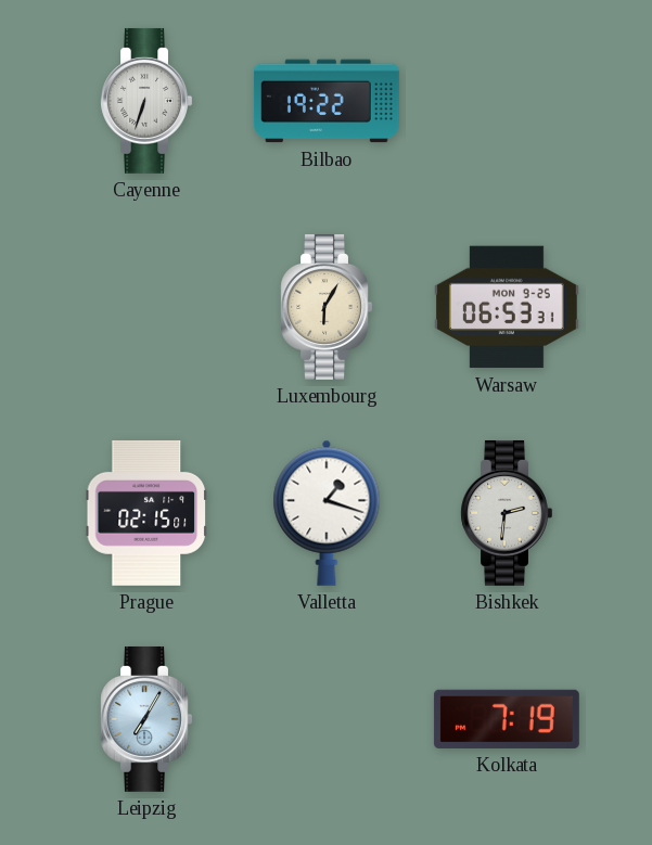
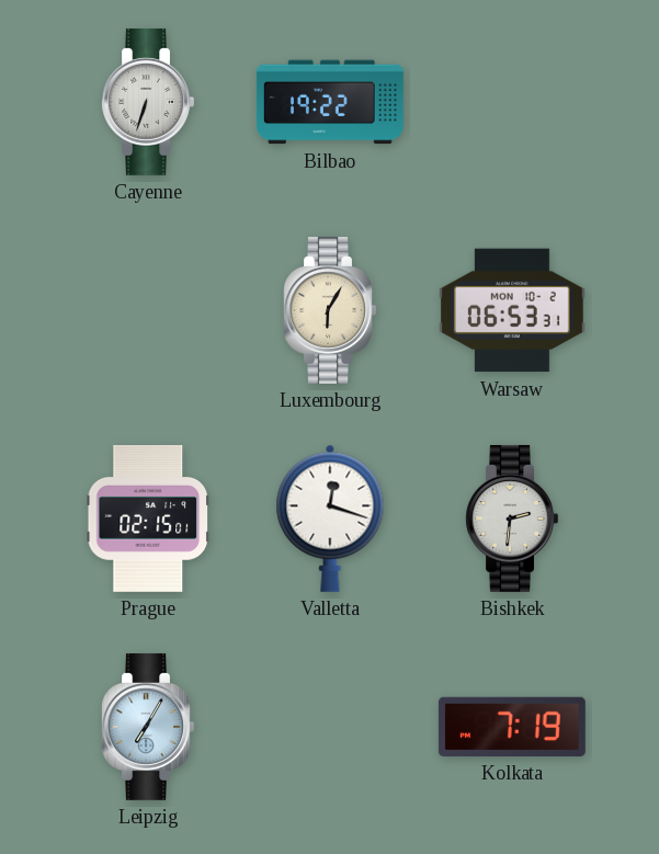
Warsaw date: MON 9-25 -> MON 10-2
Valletta: 1:18 -> 12:18
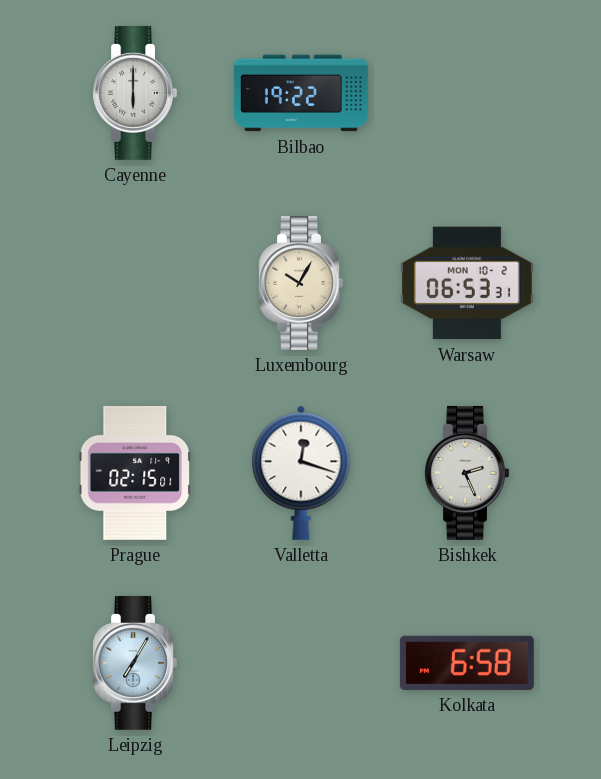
Cayenne: 6:33 -> 6:00
Luxembourg: 6:05 -> 10:05
Bishkek: 2:31 -> 2:26
Kolkata: 7:19 -> 6:58
